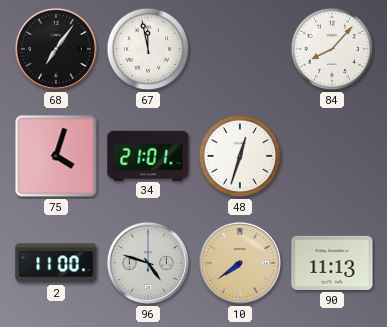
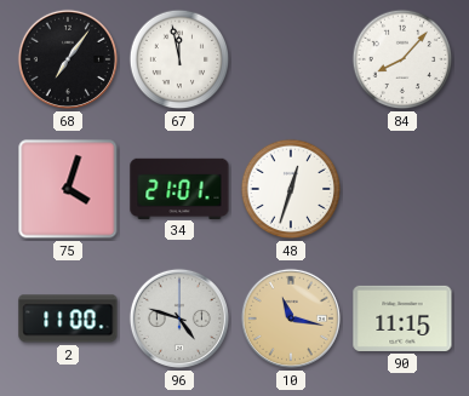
10: 7:39 -> 11:17
90: 11:13 -> 11:15
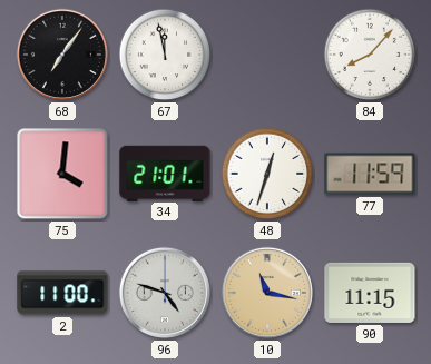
75: 4:03 -> 4:01
77: none -> 11:59
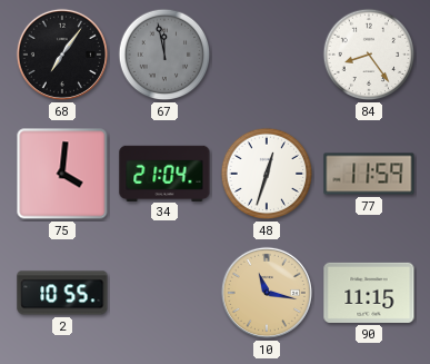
67 dial: white -> grey
84: 8:07 -> 8:24
34: 21:01 -> 21:04
2: 11:00 -> 10:55
96: 4:48 -> none
